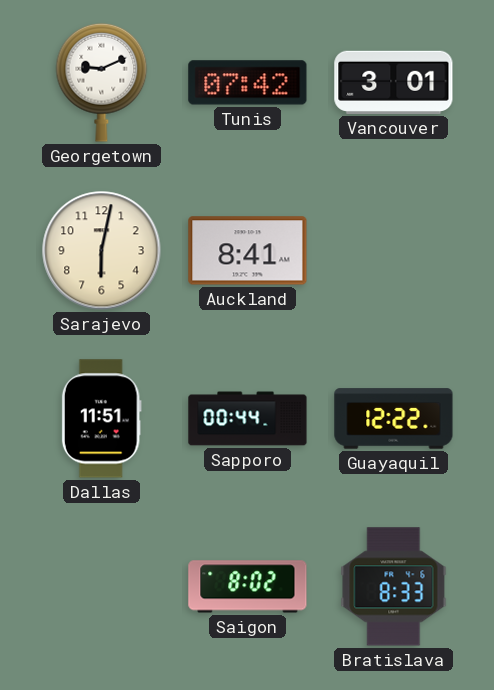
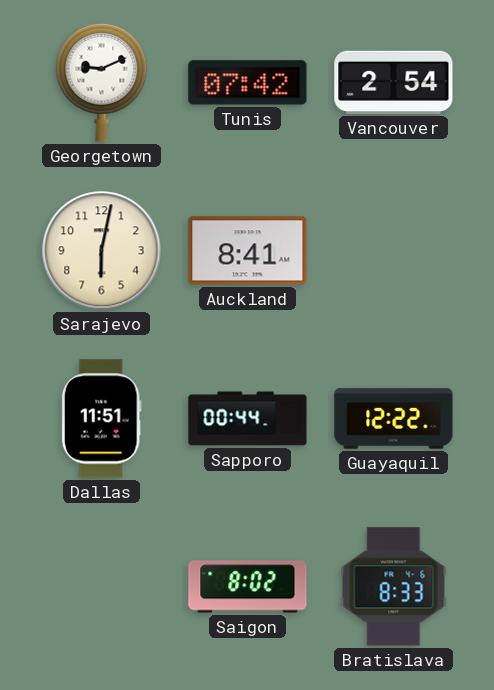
Vancouver: 3:01 -> 2:54
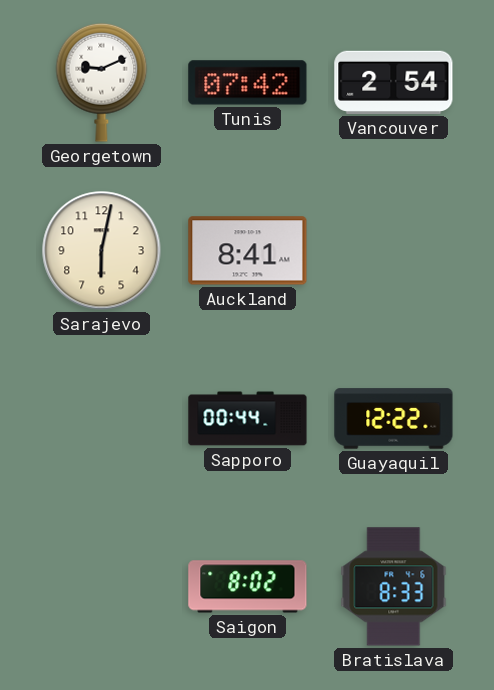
Dallas: 11:51 -> none
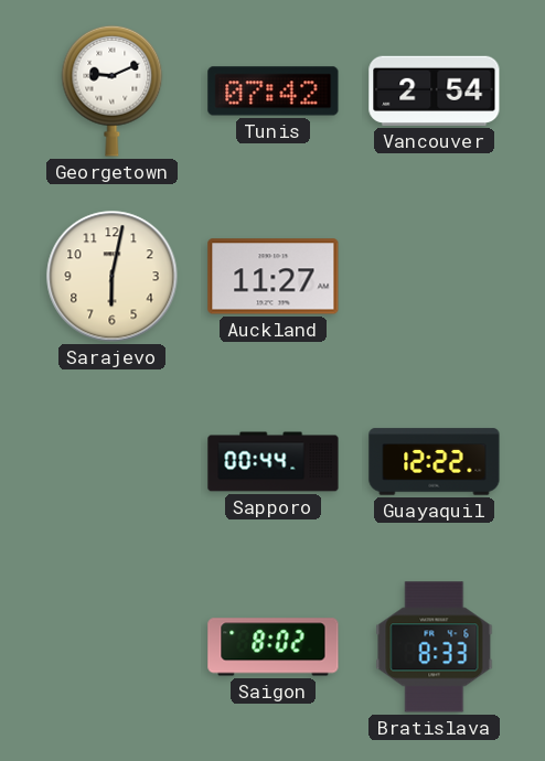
Auckland: 8:41 -> 11:27
